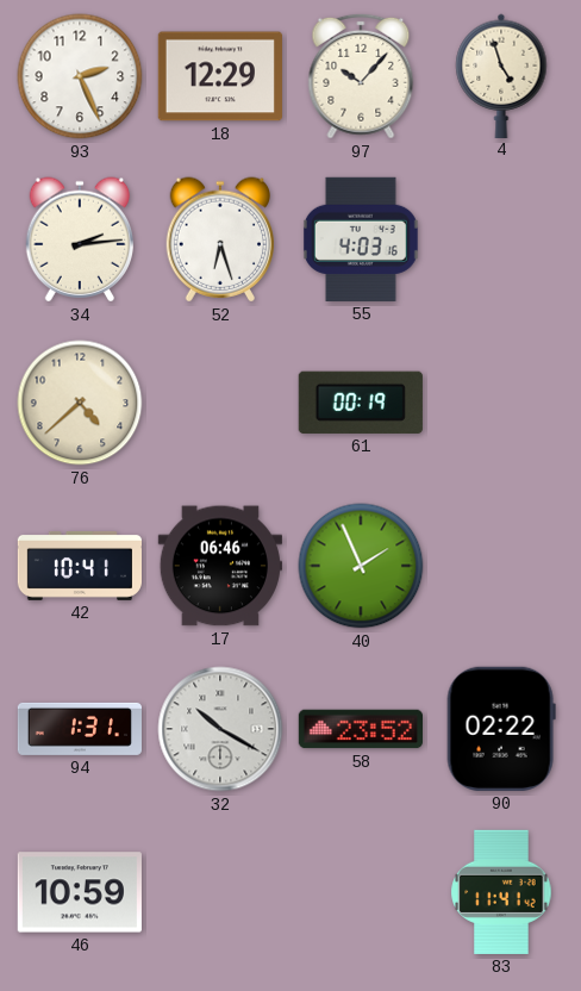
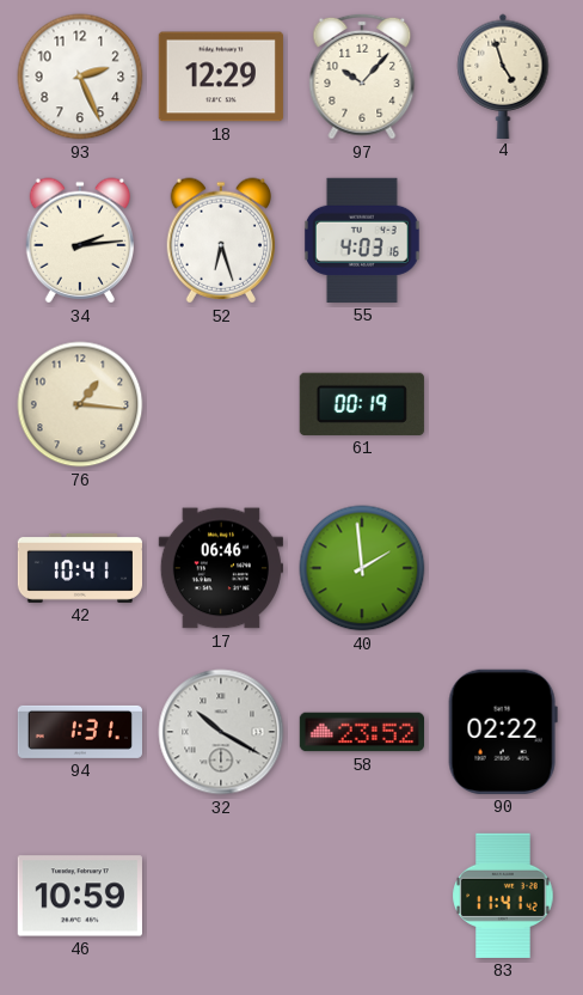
76: 4:38 -> 1:16
40: 1:56 -> 1:59
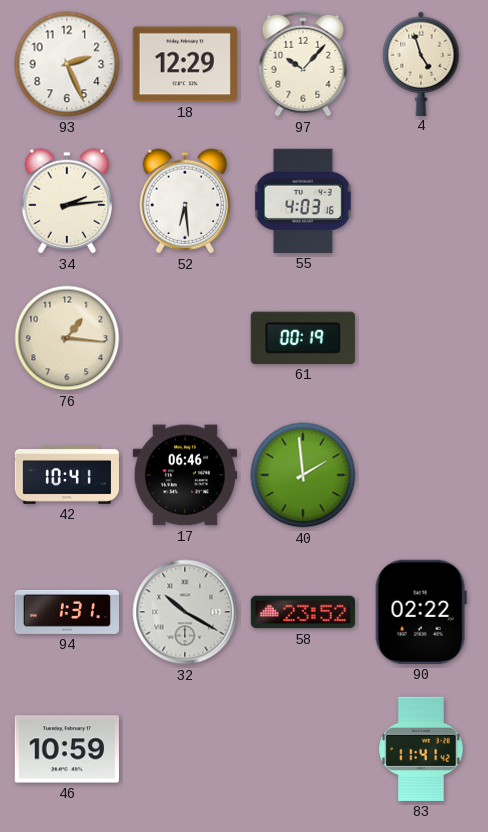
52: 6:27 -> 6:29
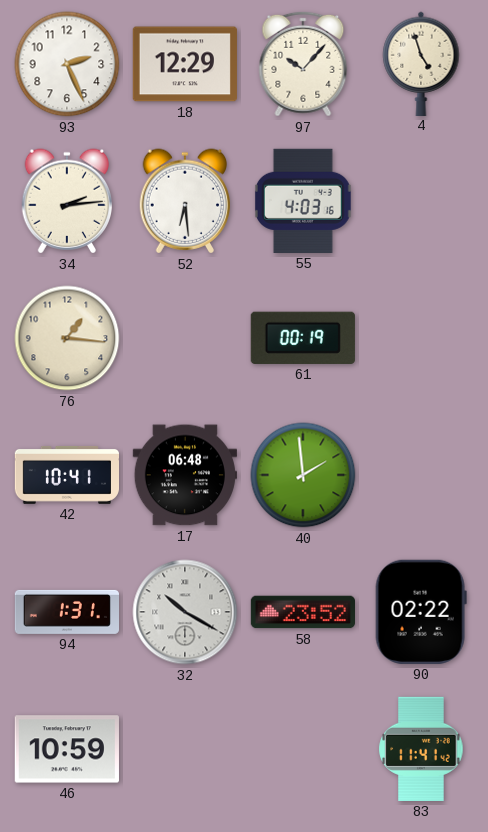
17: 06:46 -> 06:48
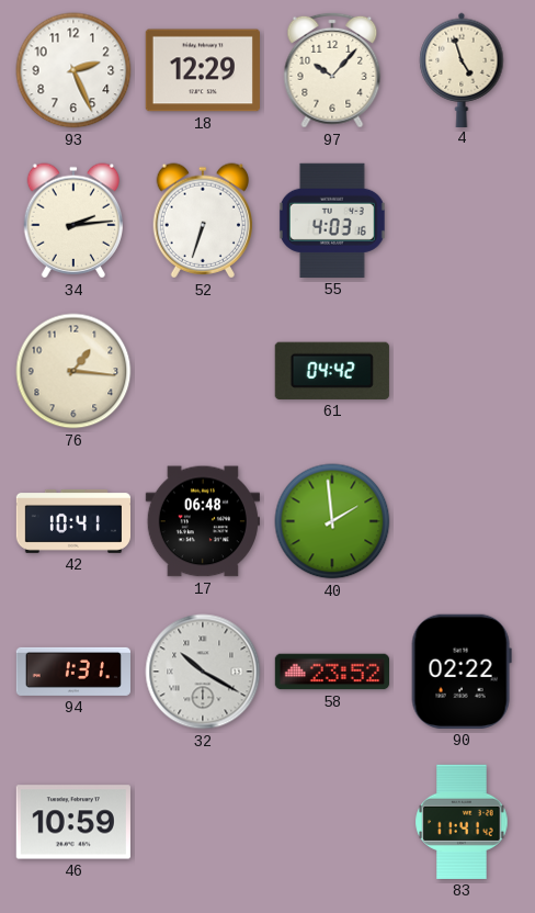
52: 6:29 -> 6:33
61: 00:19 -> 04:42
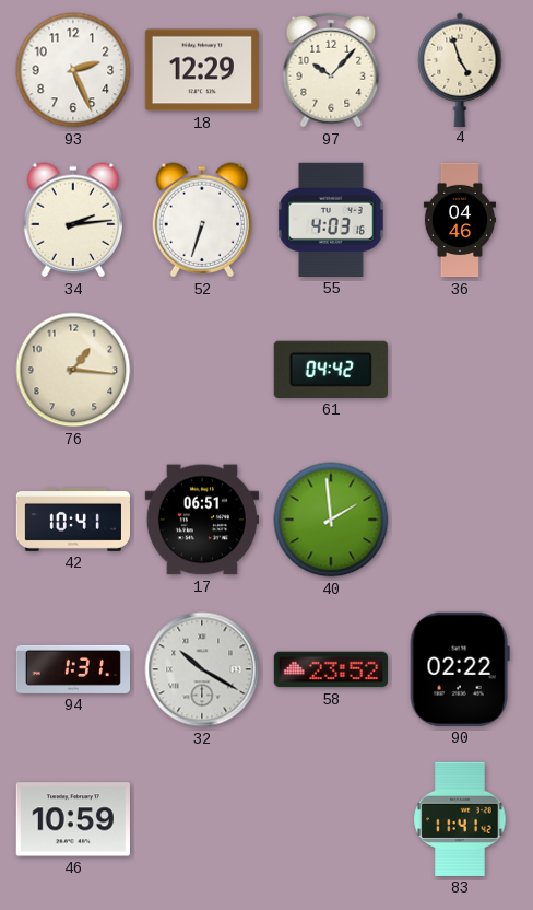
36: none -> 04:46
17: 06:48 -> 06:51
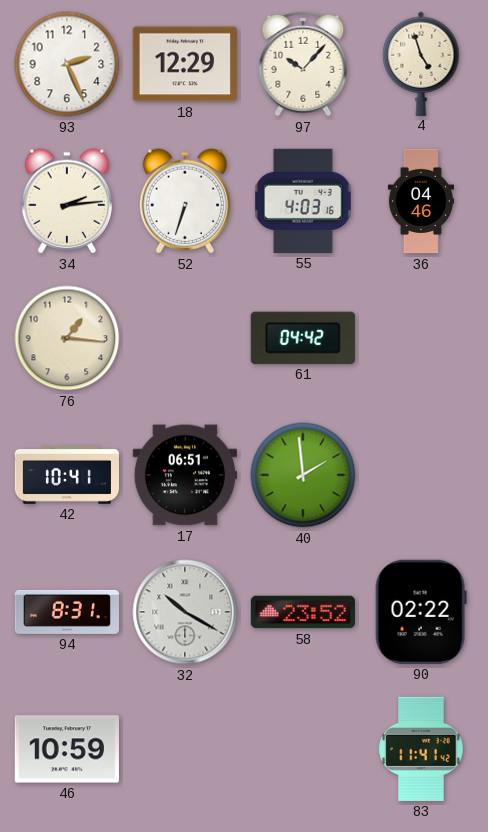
94: 1:31 -> 8:31
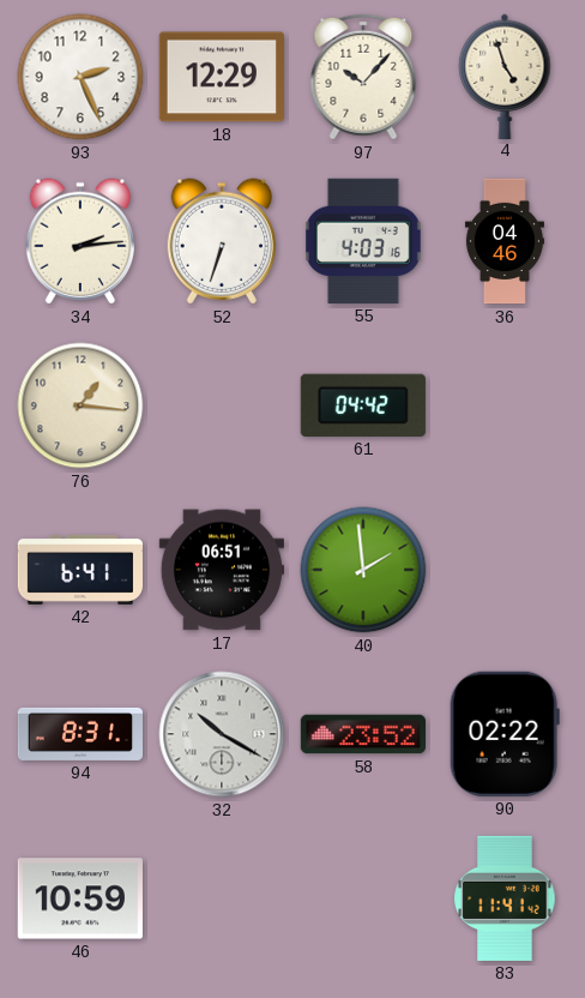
42: 10:41 -> 6:41
